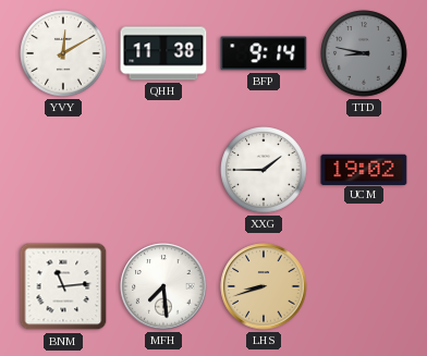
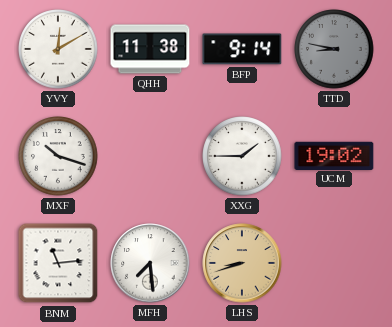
MXF: none -> 10:18
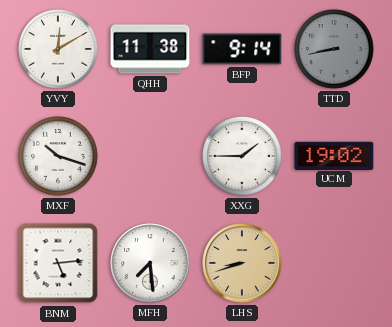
TTD: 8:47 -> 8:43
BNM: 11:14 -> 5:14
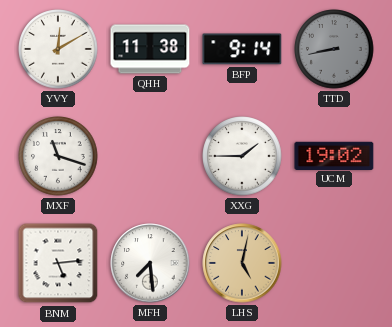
MXF: 10:18 -> 11:18
LHS: 8:42 -> 5:02
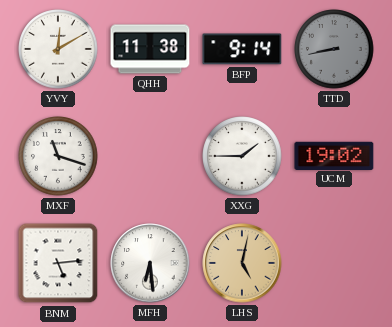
MFH: 7:29 -> 6:29
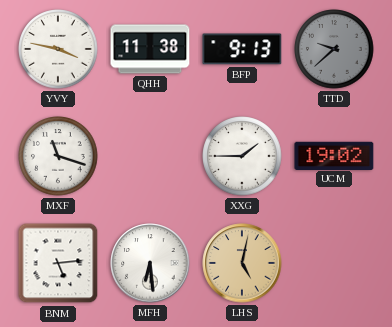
YVY: 12:10 -> 3:47
BFP: 9:14 -> 9:13
TTD: 8:43 -> 9:38
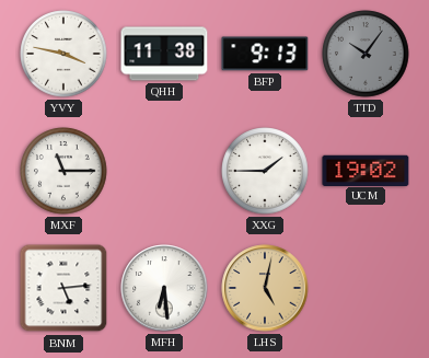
TTD: 9:38 -> 10:06
MXF: 11:18 -> 11:15
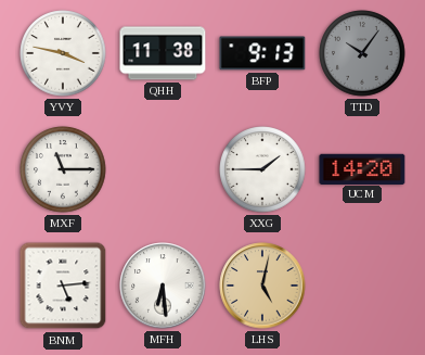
UCM: 19:02 -> 14:20
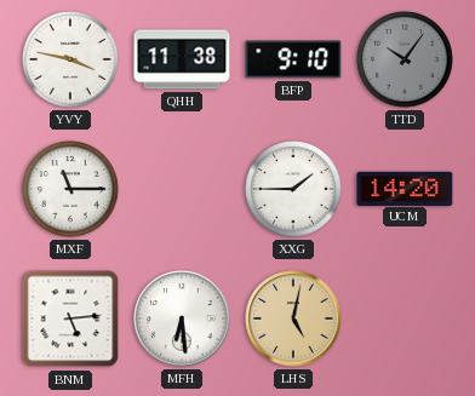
BFP: 9:13 -> 9:10
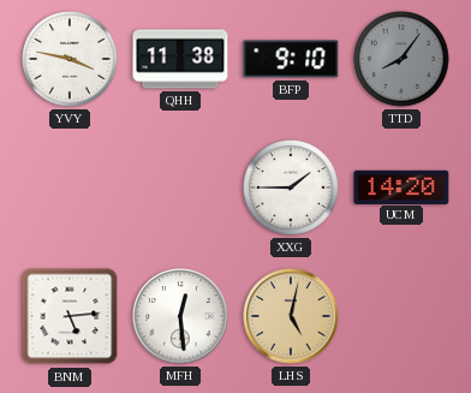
TTD: 10:06 -> 8:06
MXF: 11:15 -> none
MFH: 6:29 -> 12:29
